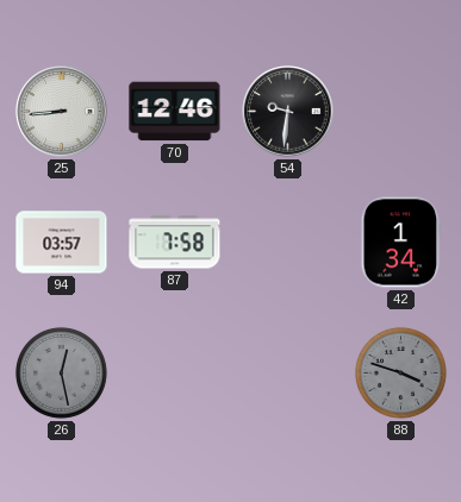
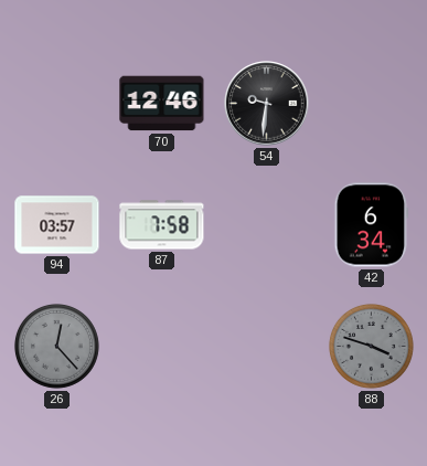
25: 8:44 -> none
42: 1:34 -> 6:34
26: 12:28 -> 12:23
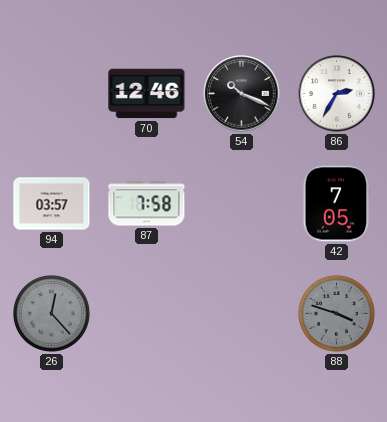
54: 9:31 -> 10:19
86: none -> 2:35
42: 6:34 -> 7:05
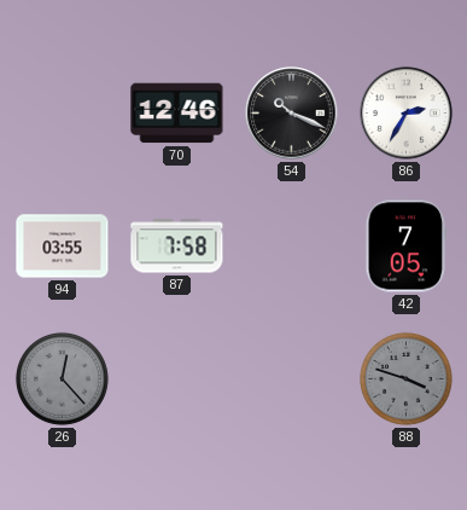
94: 03:57 -> 03:55
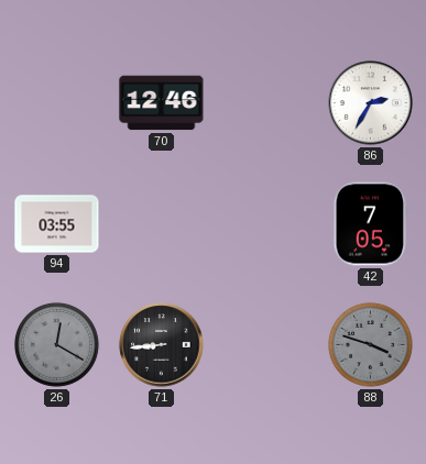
54: 10:19 -> none
87: 7:58 -> none
26: 12:23 -> 12:20
71: none -> 8:44
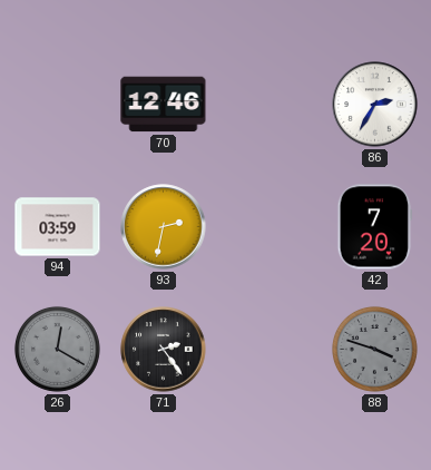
94: 03:55 -> 03:59
93: none -> 2:32
42: 7:05 -> 7:20
71: 8:44 -> 2:24
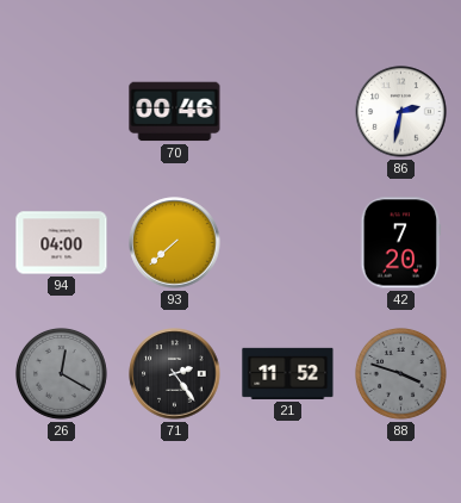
70: 12:46 -> 00:46
86: 2:35 -> 2:32
94: 03:59 -> 04:00
93: 2:32 -> 7:38
21: none -> 11:52
